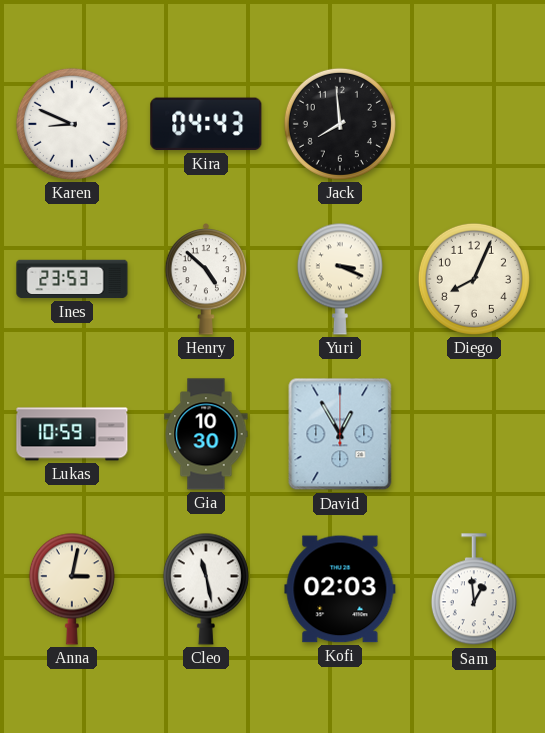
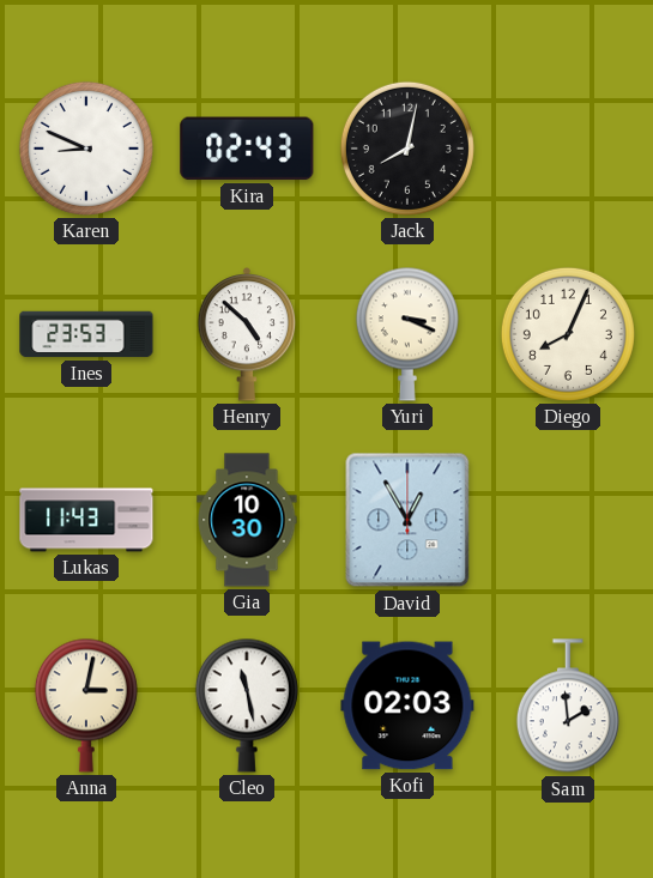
Kira: 04:43 -> 02:43
Jack: 7:59 -> 8:02
Lukas: 10:59 -> 11:43
Sam: 12:59 -> 1:59
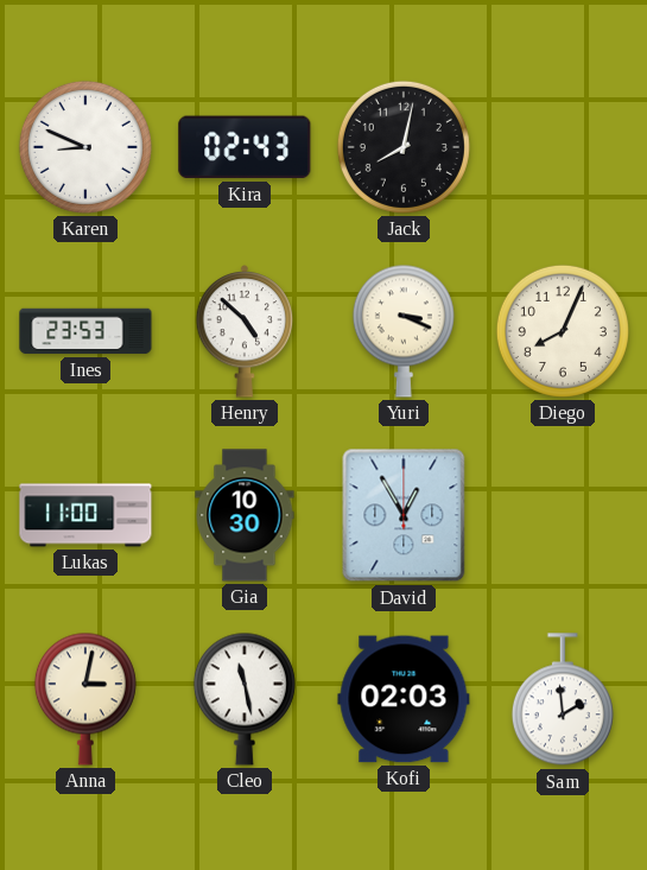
Lukas: 11:43 -> 11:00
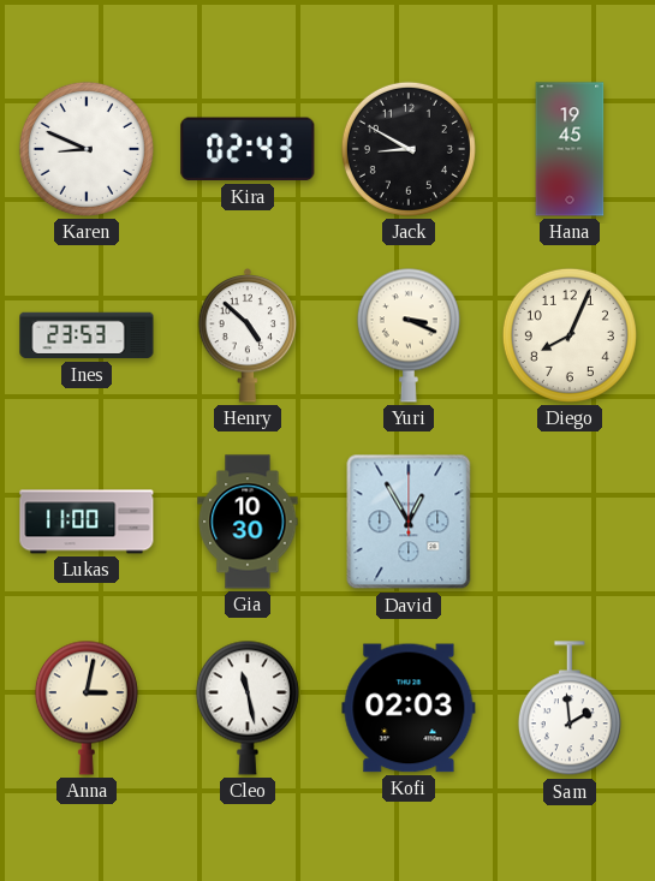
Jack: 8:02 -> 8:50
Hana: none -> 19:45
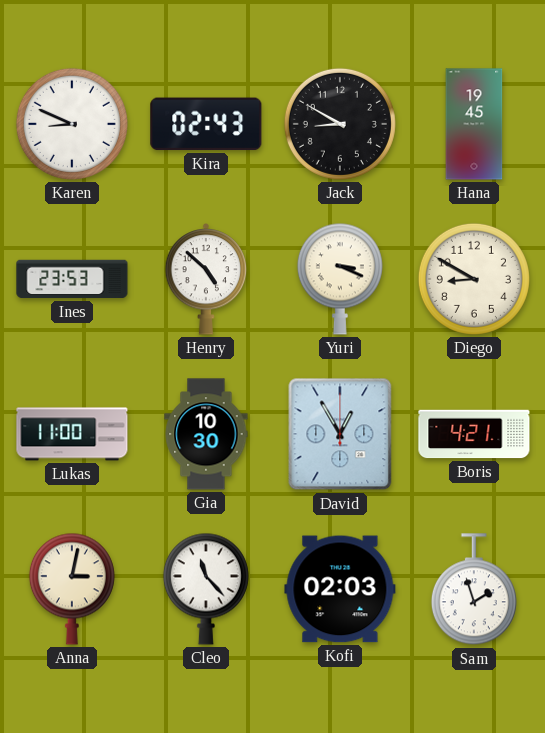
Diego: 8:04 -> 8:50
Boris: none -> 4:21
Cleo: 11:28 -> 11:23
Sam: 1:59 -> 1:57
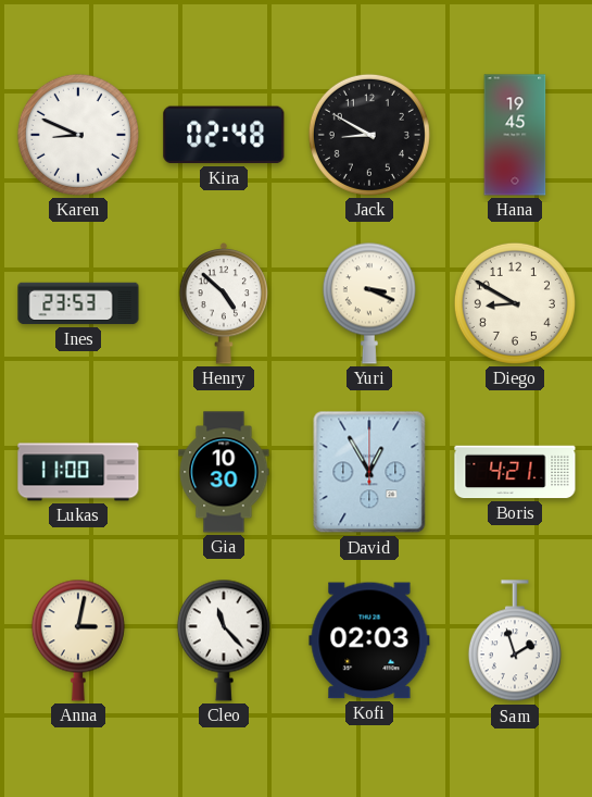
Kira: 02:43 -> 02:48
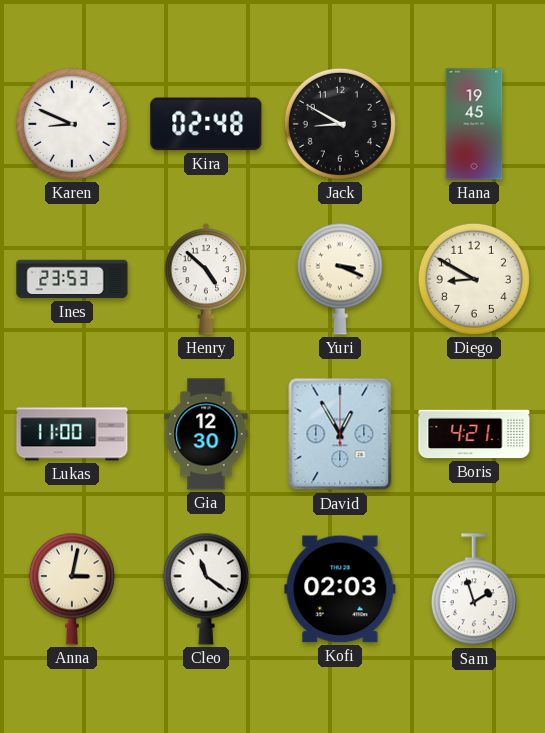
Gia: 10:30 -> 12:30
Cleo: 11:23 -> 11:21
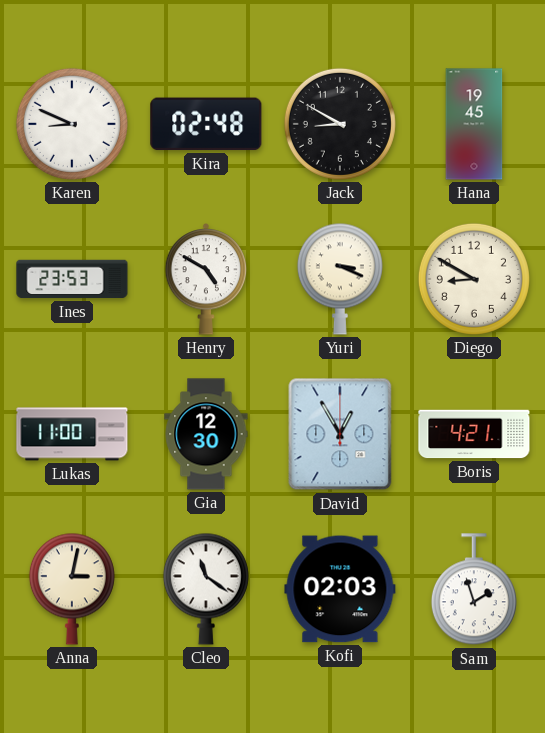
Henry: 4:52 -> 4:50
